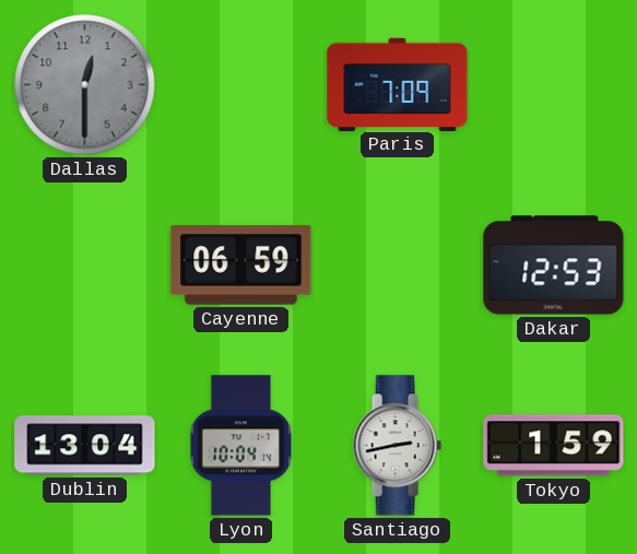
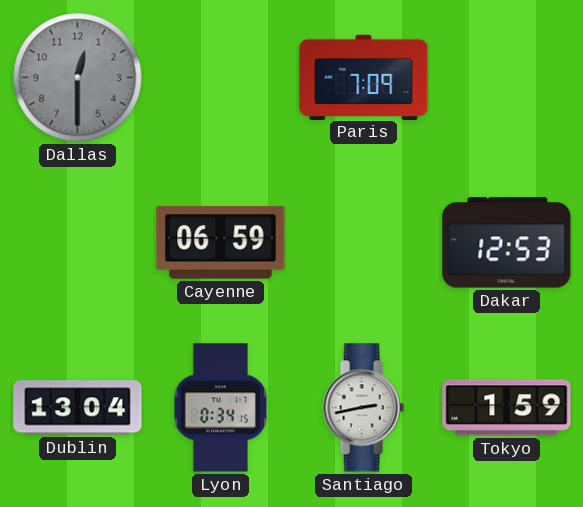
Lyon: 10:04 -> 0:34
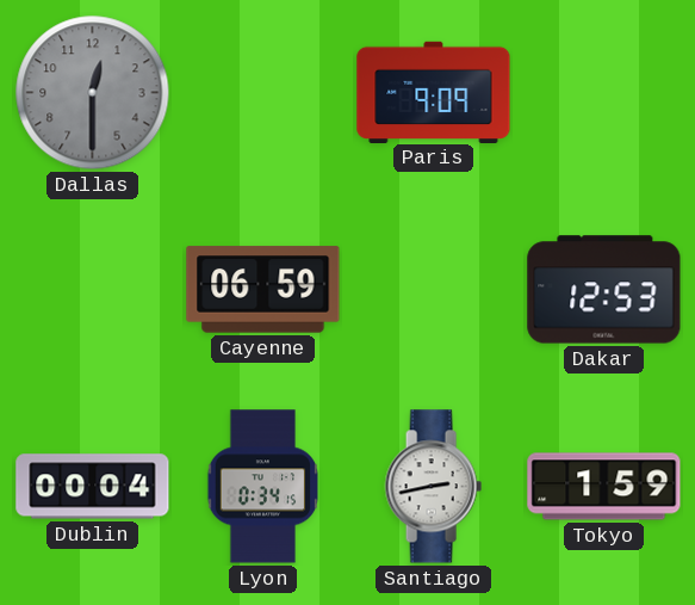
Paris: 7:09 -> 9:09
Dublin: 13:04 -> 00:04
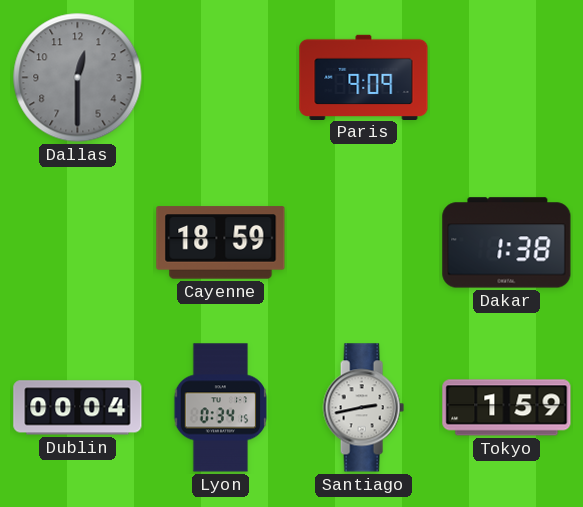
Cayenne: 06:59 -> 18:59
Dakar: 12:53 -> 1:38
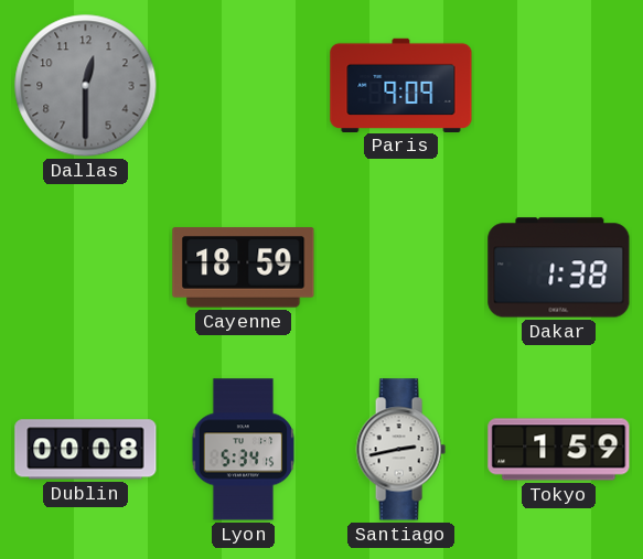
Dublin: 00:04 -> 00:08
Lyon: 0:34 -> 5:34
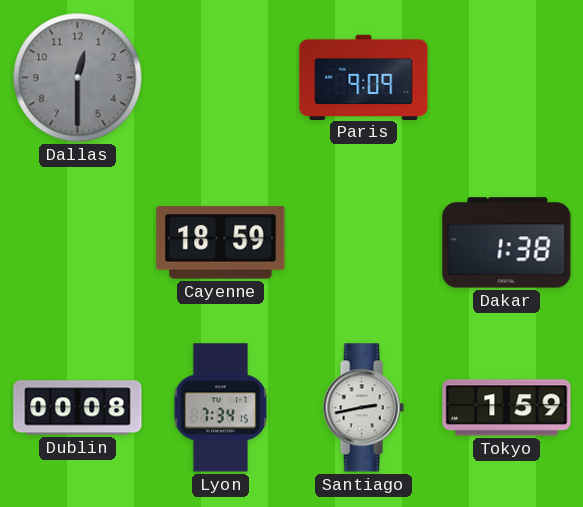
Lyon: 5:34 -> 7:34
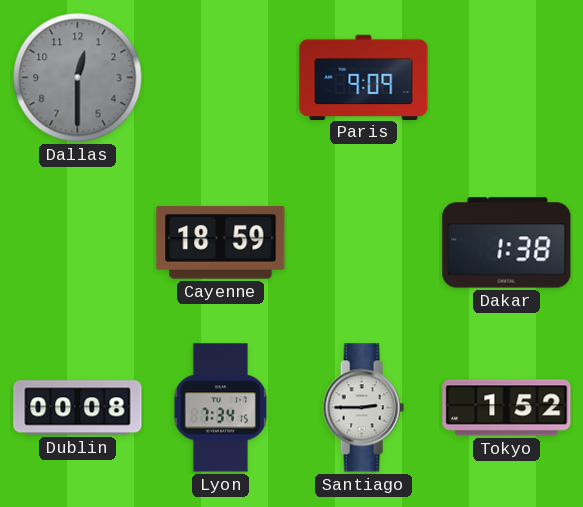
Santiago: 2:43 -> 2:45
Tokyo: 1:59 -> 1:52
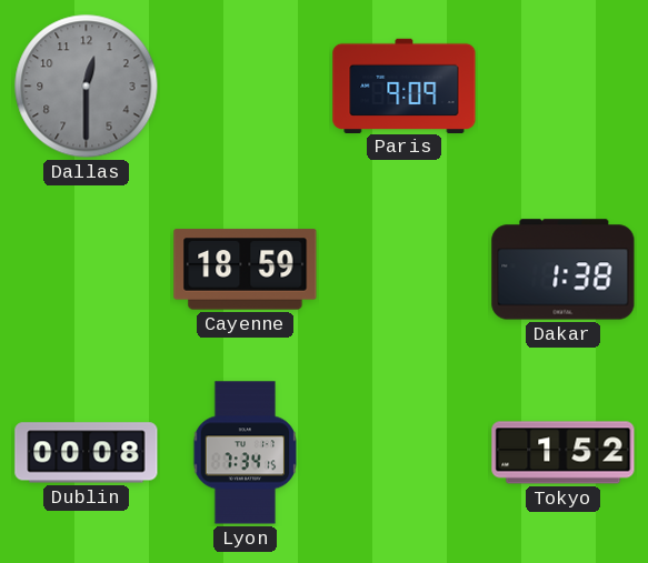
Santiago: 2:45 -> none
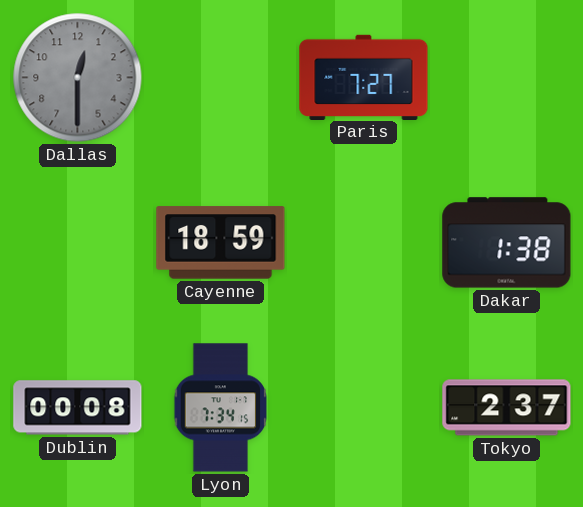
Paris: 9:09 -> 7:27
Tokyo: 1:52 -> 2:37
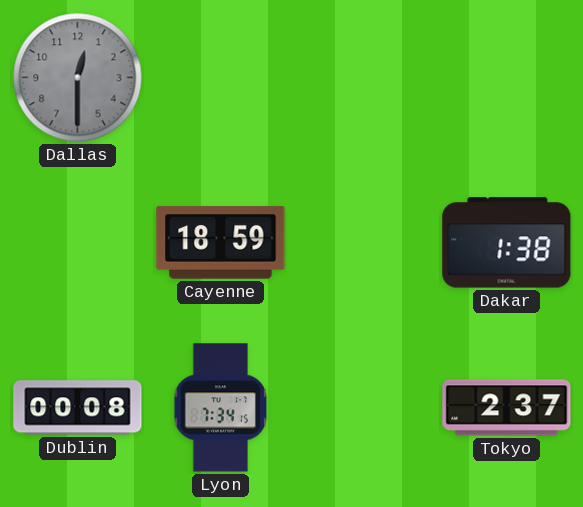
Paris: 7:27 -> none
